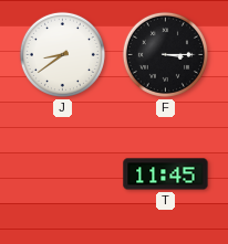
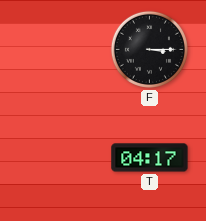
J: 8:39 -> none
T: 11:45 -> 04:17
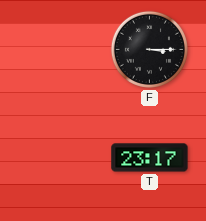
T: 04:17 -> 23:17
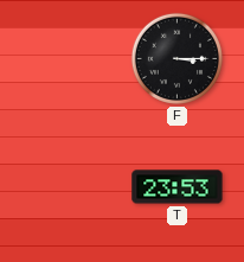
T: 23:17 -> 23:53
